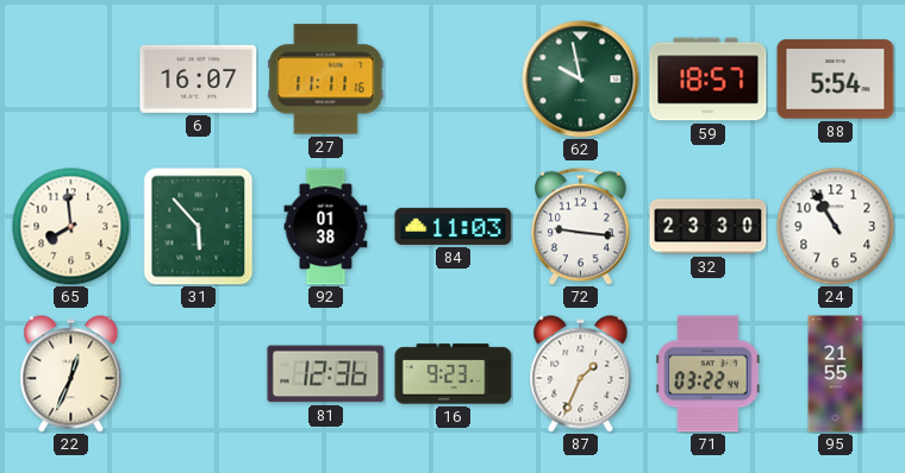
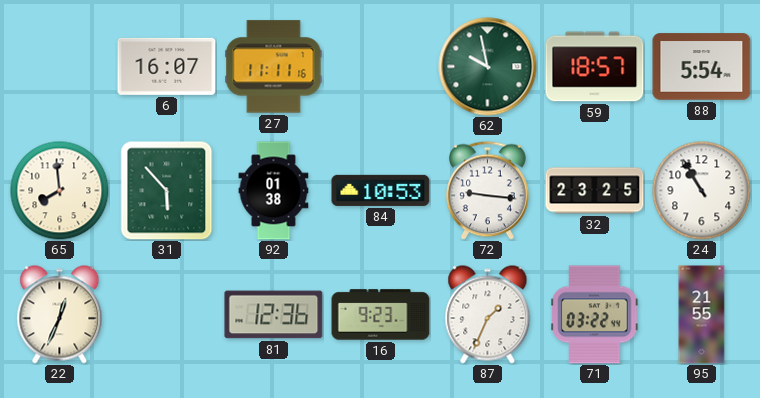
84: 11:03 -> 10:53
32: 23:30 -> 23:25
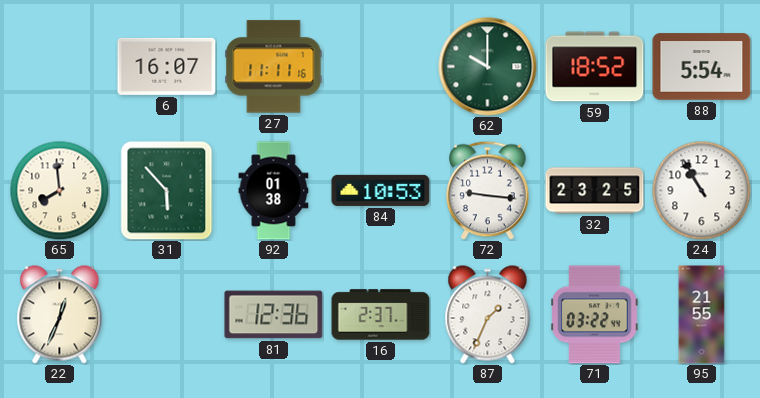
62: 9:58 -> 10:00
59: 18:57 -> 18:52
16: 9:23 -> 2:37
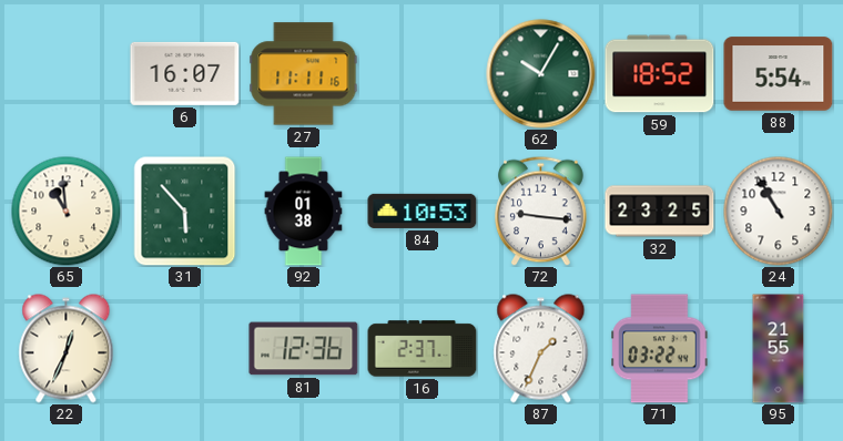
62: 10:00 -> 10:05
65: 7:59 -> 10:59
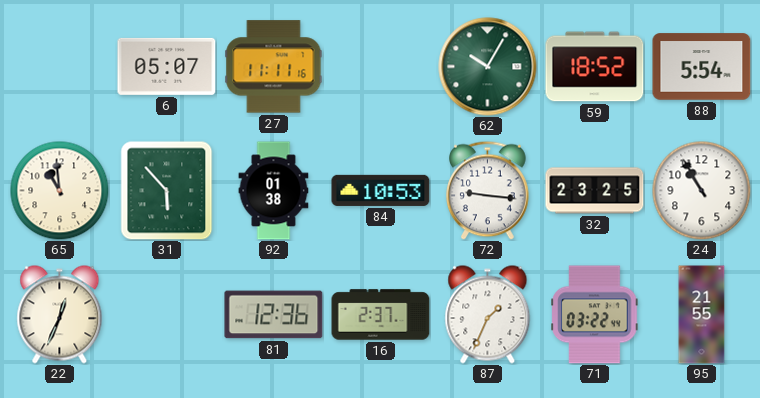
6: 16:07 -> 05:07
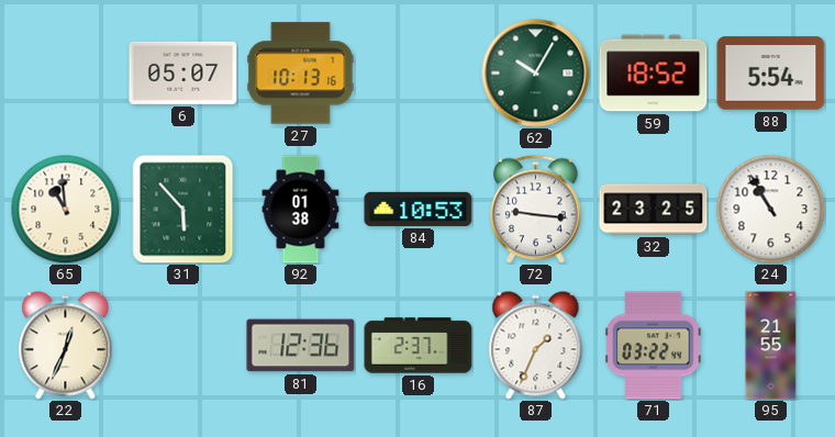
27: 11:11 -> 10:13
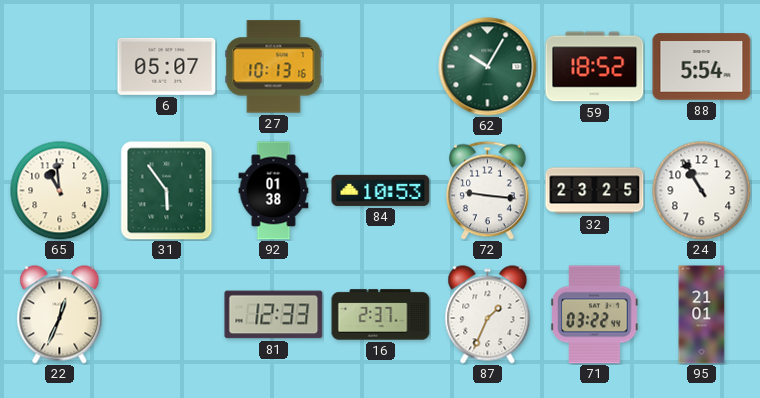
31: 5:53 -> 5:54
81: 12:36 -> 12:33
95: 21:55 -> 21:01
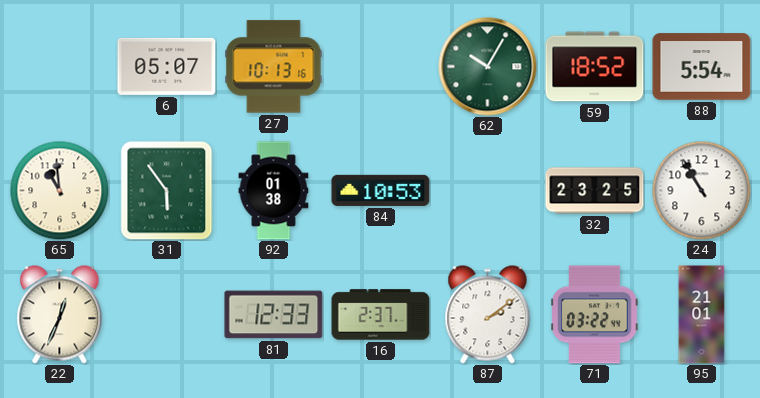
72: 9:16 -> none
87: 1:34 -> 2:09
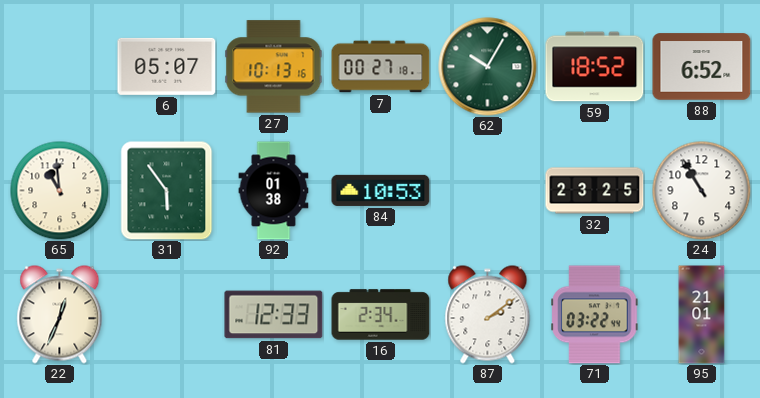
7: none -> 00:27
88: 5:54 -> 6:52
16: 2:37 -> 2:34
